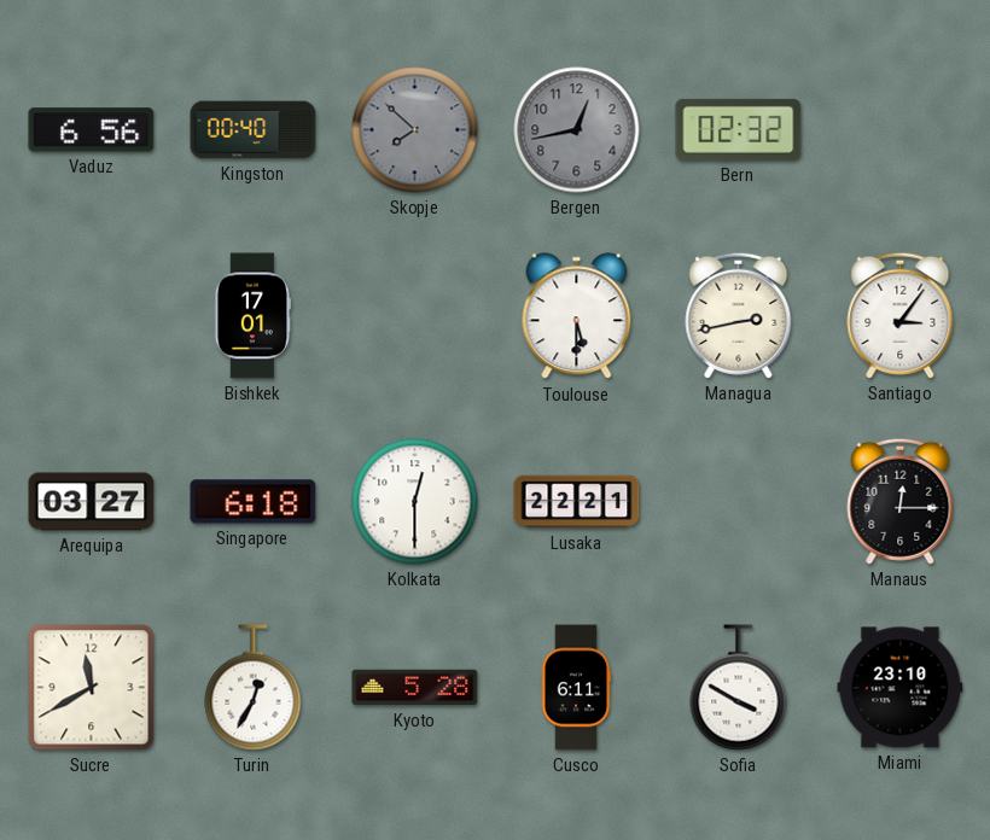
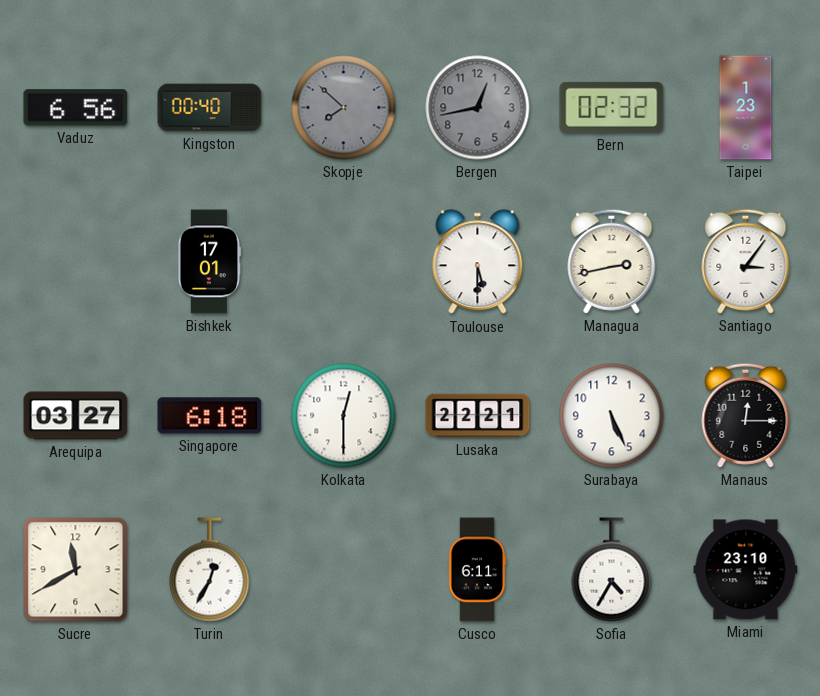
Taipei: none -> 1:23
Surabaya: none -> 5:26
Kyoto: 5:28 -> none
Sofia: 3:50 -> 4:35
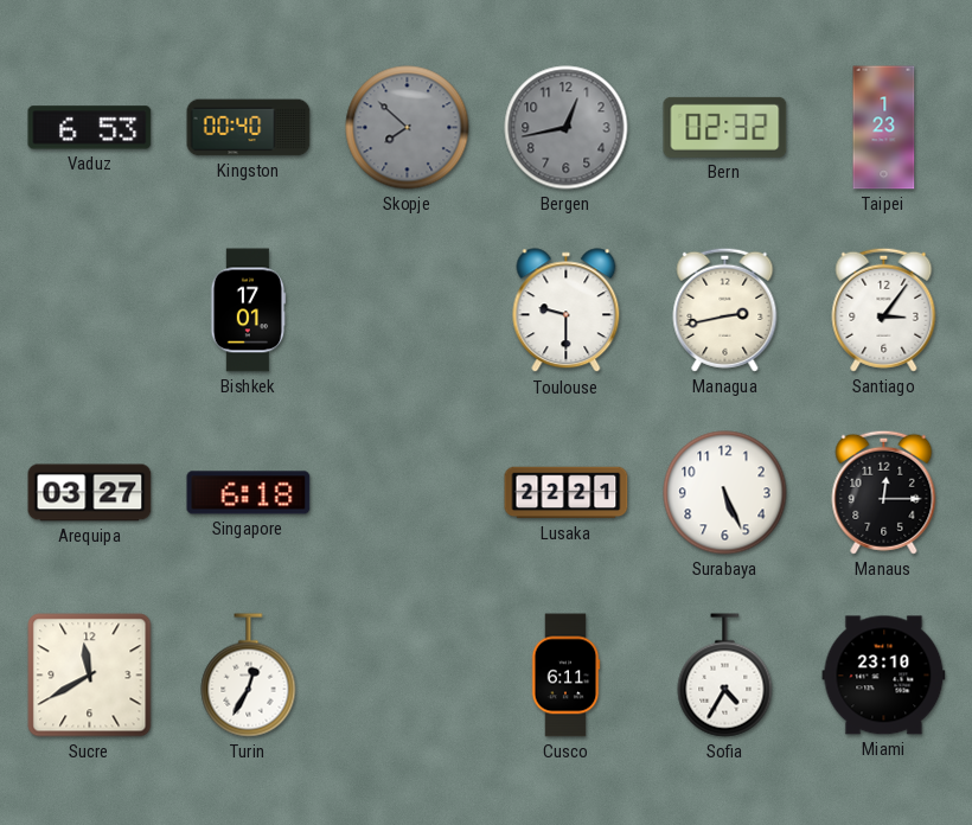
Vaduz: 6:56 -> 6:53
Toulouse: 5:30 -> 9:30
Kolkata: 12:30 -> none
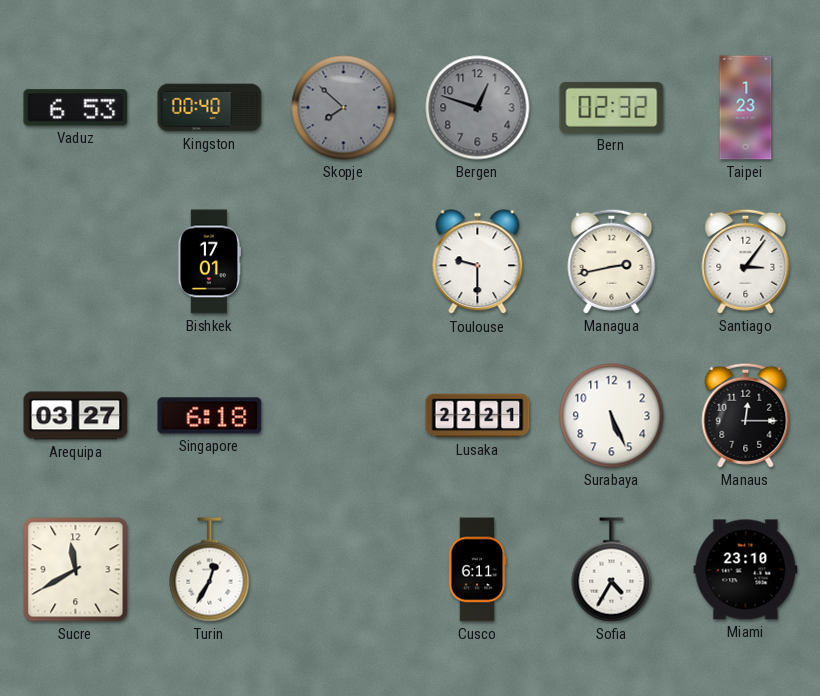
Bergen: 12:43 -> 12:48
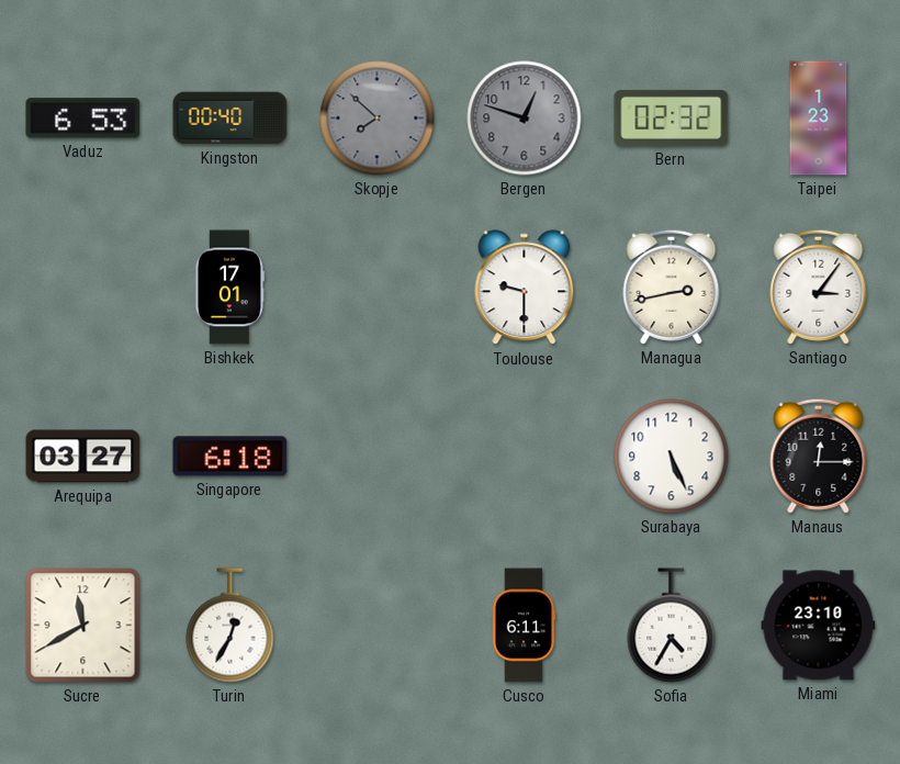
Lusaka: 22:21 -> none
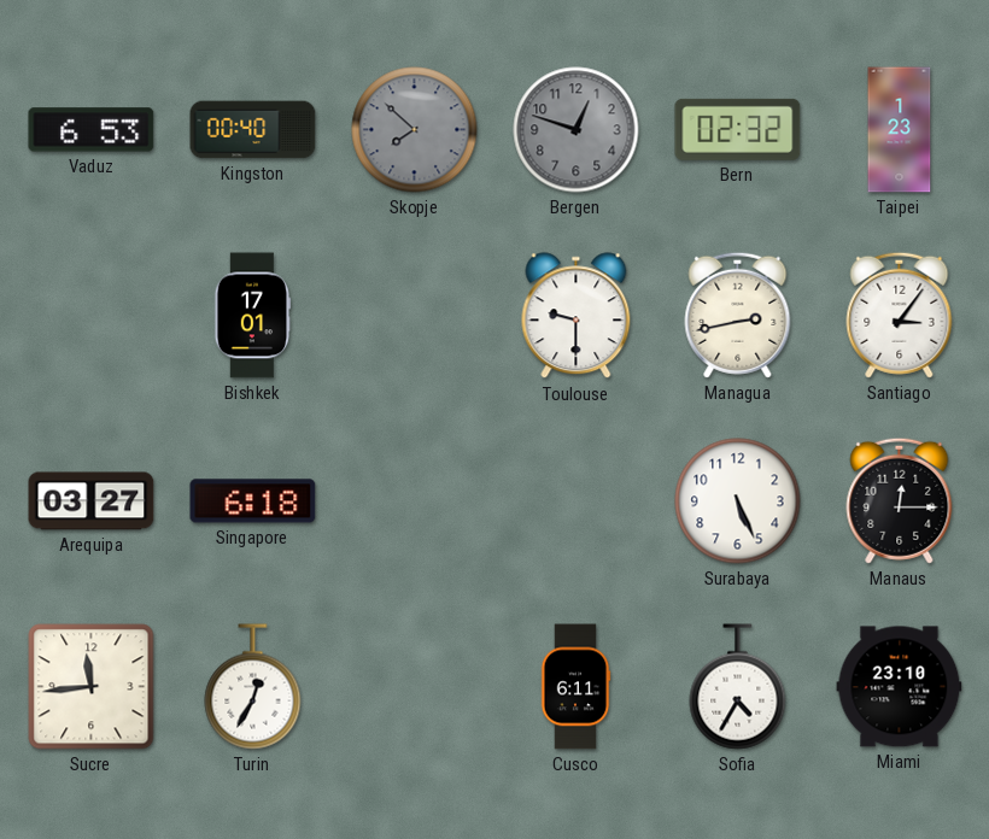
Sucre: 11:40 -> 11:44
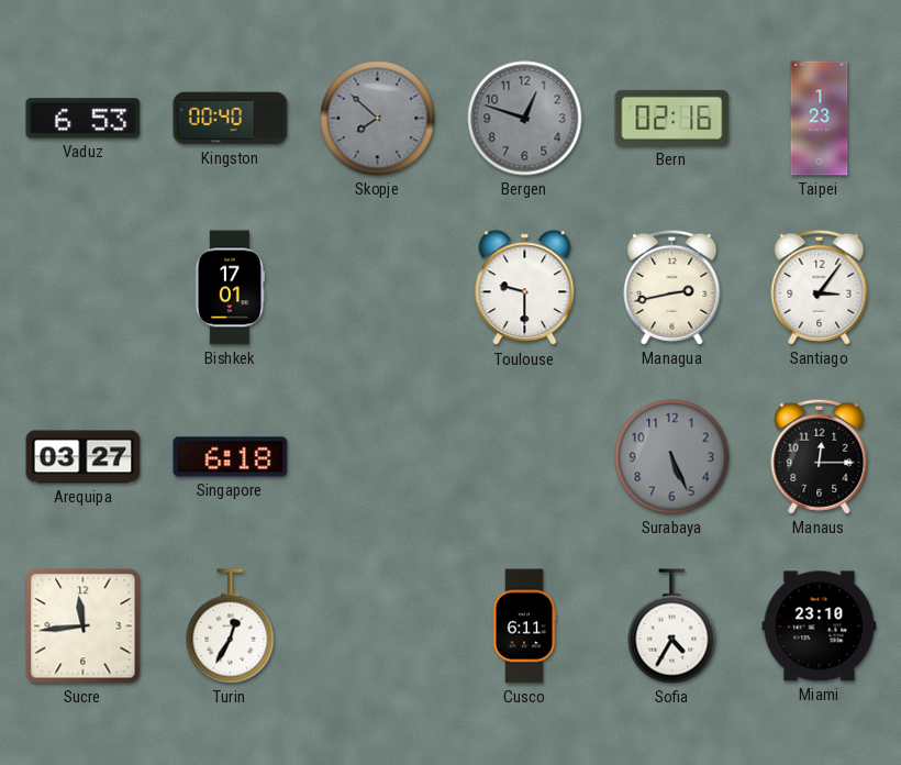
Bern: 02:32 -> 02:16
Surabaya dial: white -> grey
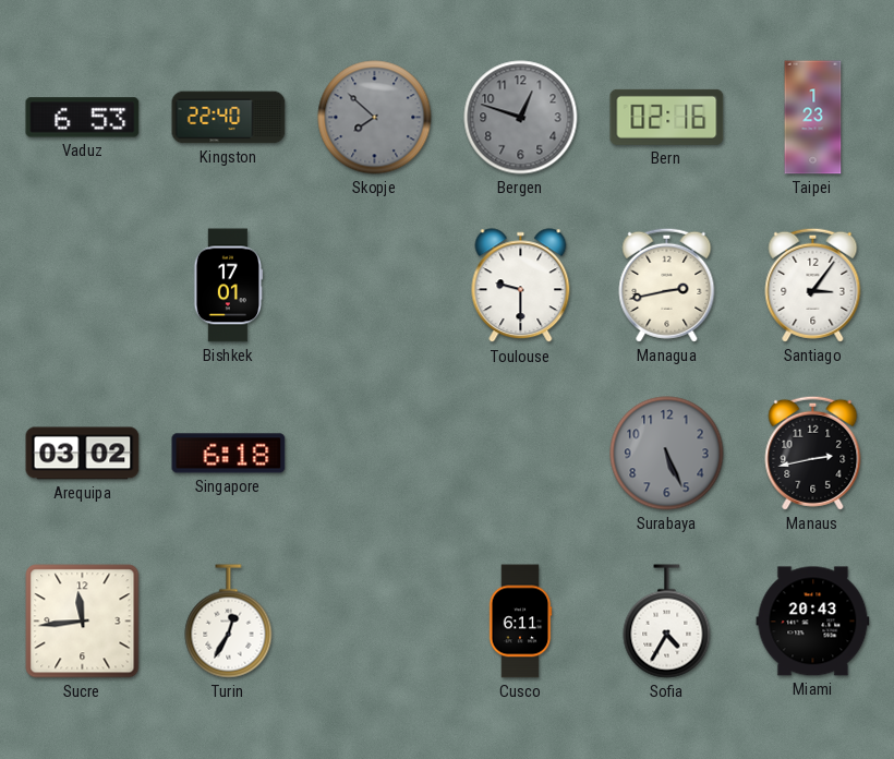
Kingston: 00:40 -> 22:40
Arequipa: 03:27 -> 03:02
Manaus: 12:15 -> 2:43
Miami: 23:10 -> 20:43
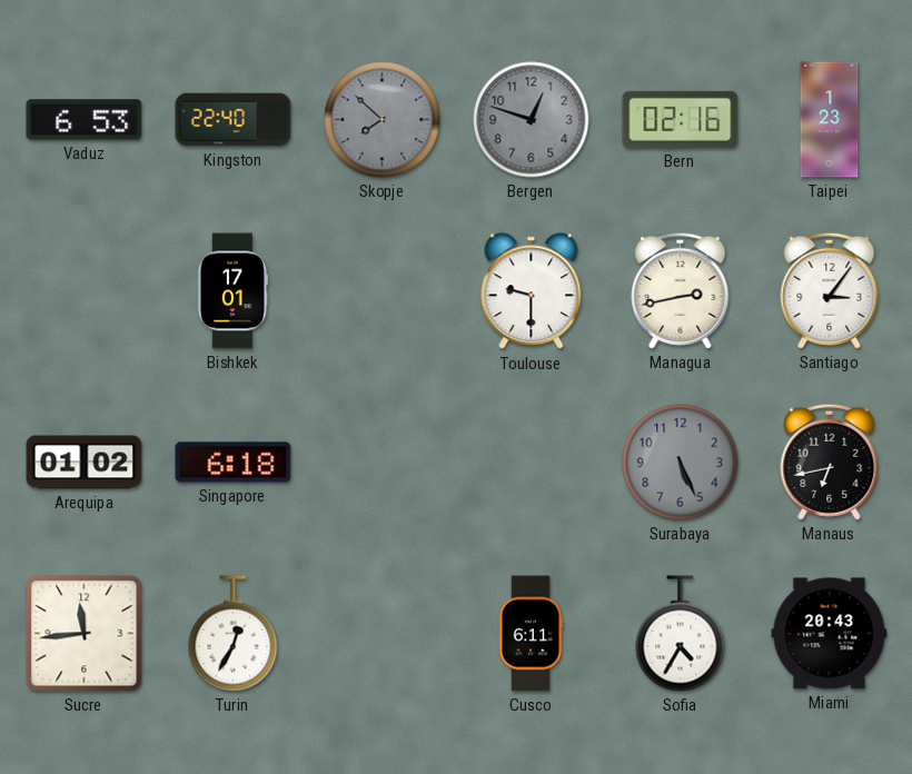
Arequipa: 03:02 -> 01:02
Manaus: 2:43 -> 6:43
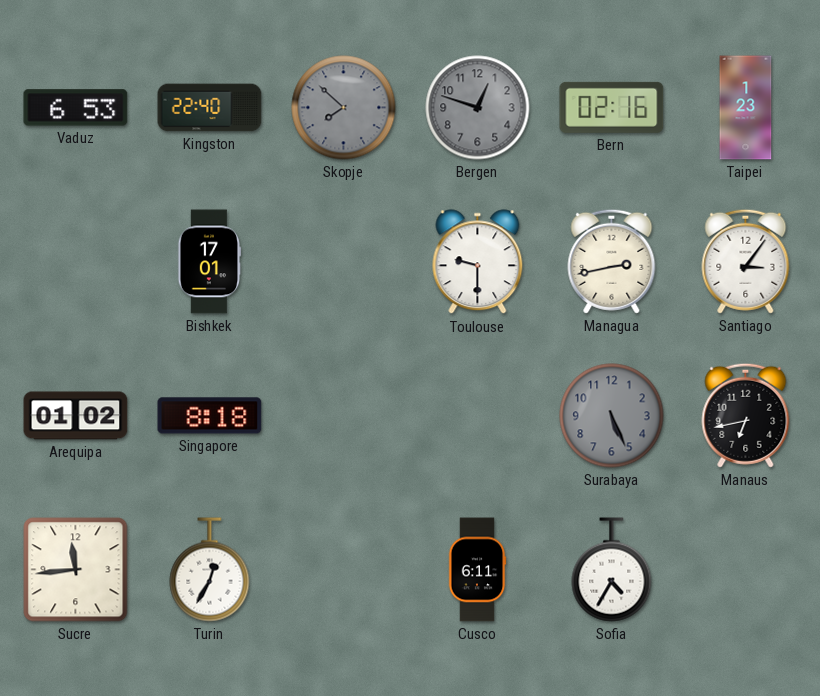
Singapore: 6:18 -> 8:18
Miami: 20:43 -> none
